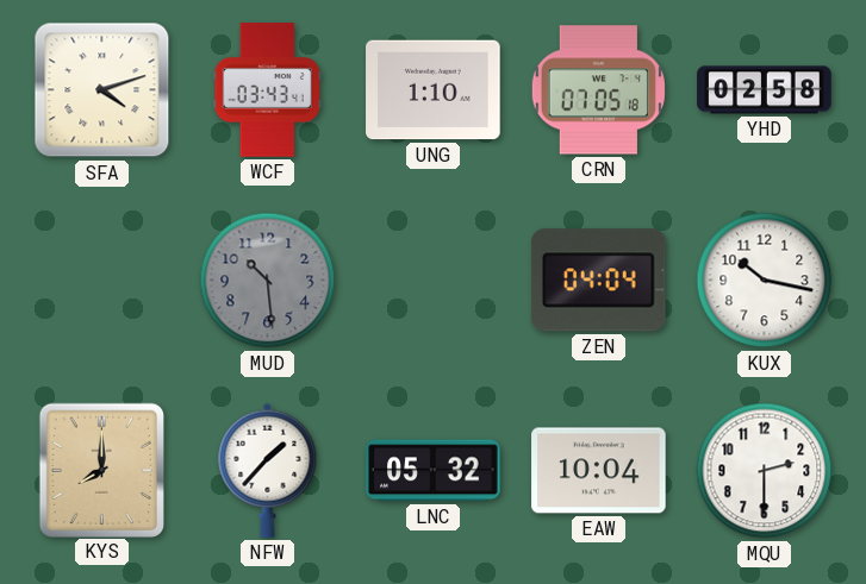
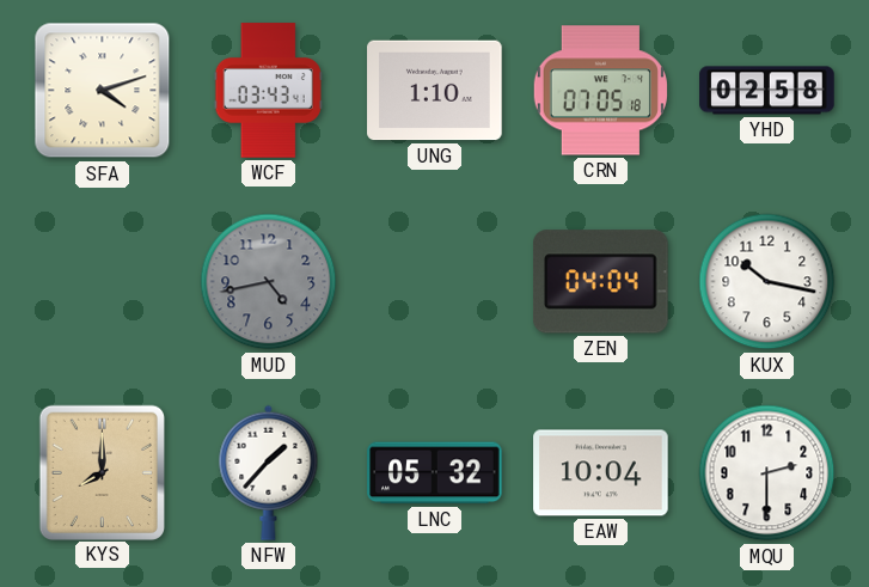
MUD: 10:29 -> 4:43
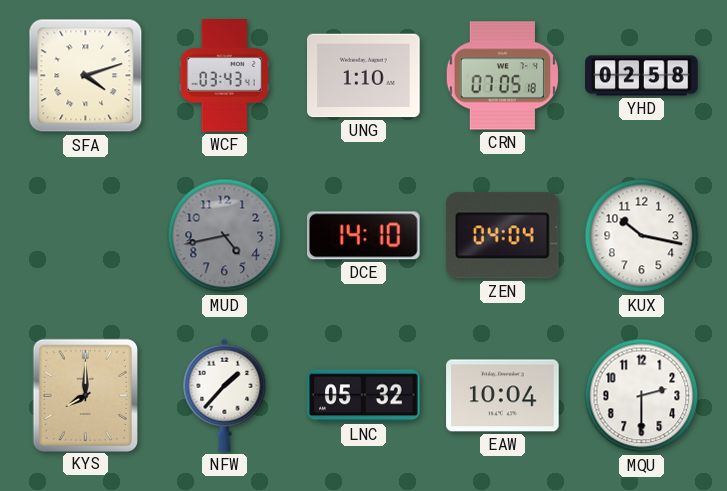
DCE: none -> 14:10
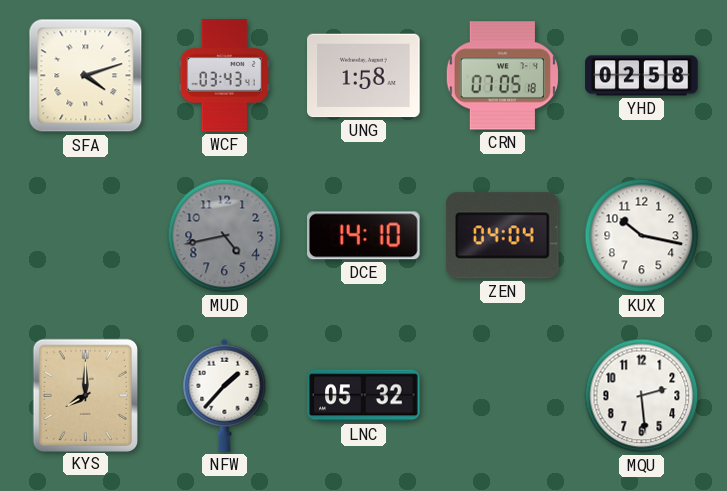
UNG: 1:10 -> 1:58
EAW: 10:04 -> none
MQU: 2:30 -> 2:29
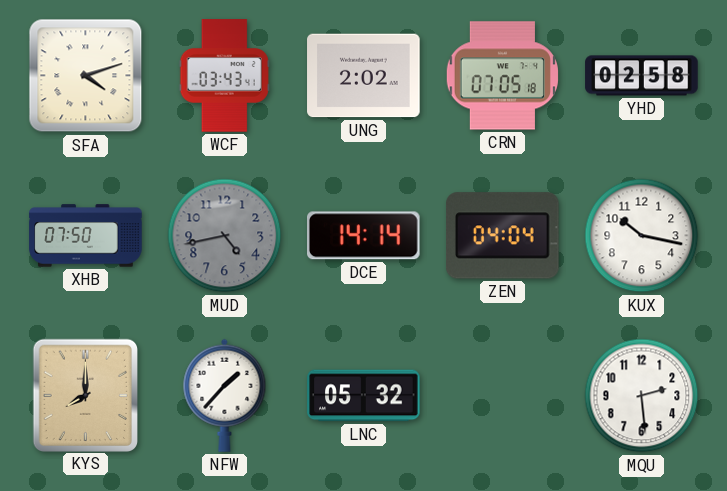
UNG: 1:58 -> 2:02
XHB: none -> 07:50
DCE: 14:10 -> 14:14
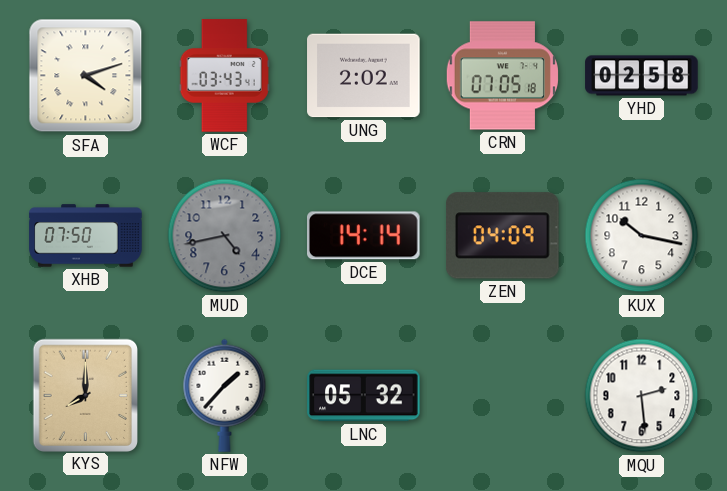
ZEN: 04:04 -> 04:09
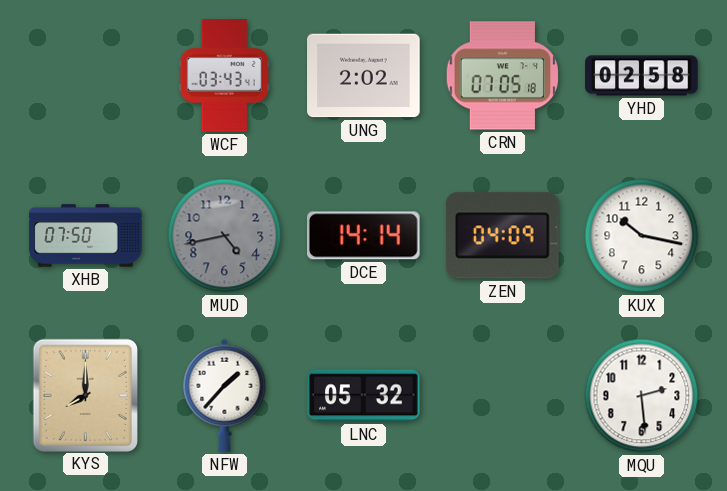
SFA: 4:12 -> none
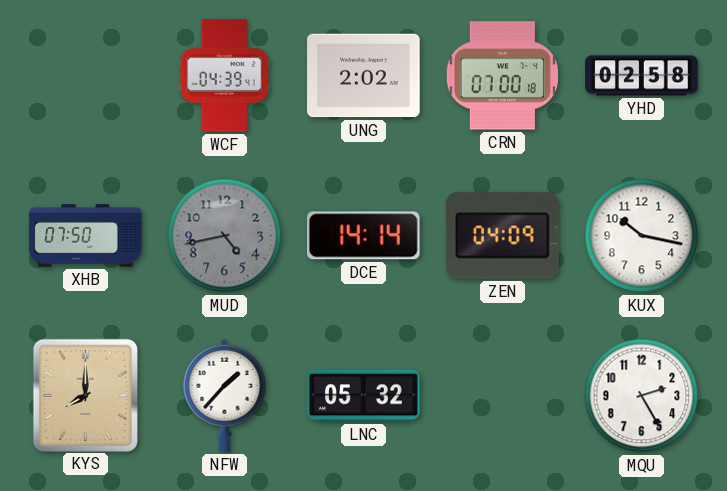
WCF: 03:43 -> 04:39
CRN: 07:05 -> 07:00
MQU: 2:29 -> 2:25
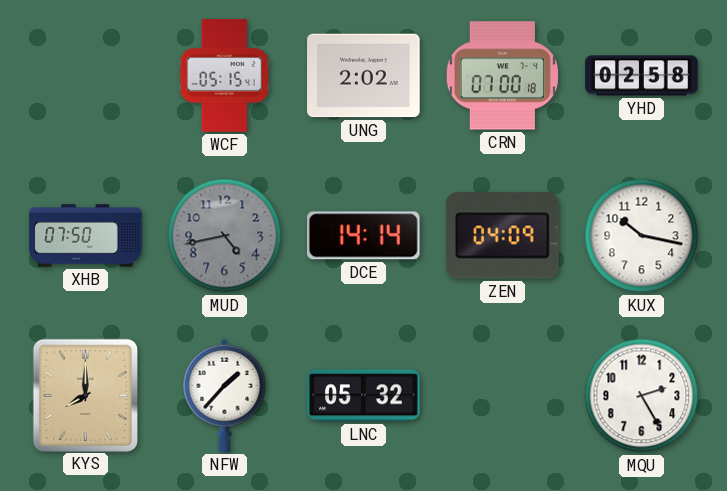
WCF: 04:39 -> 05:15
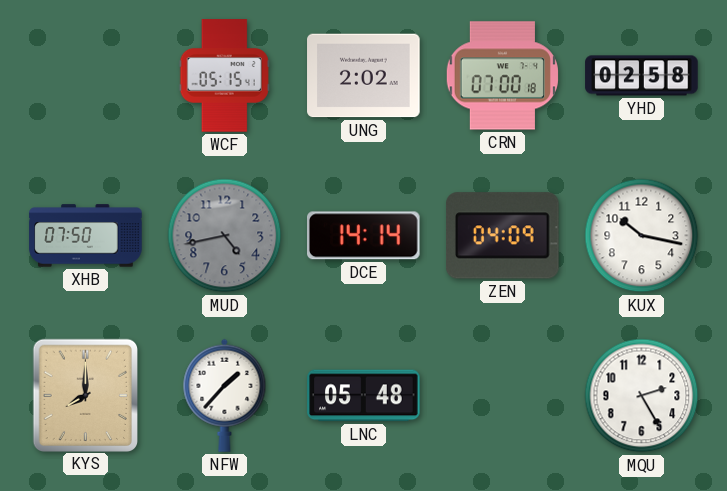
LNC: 05:32 -> 05:48
